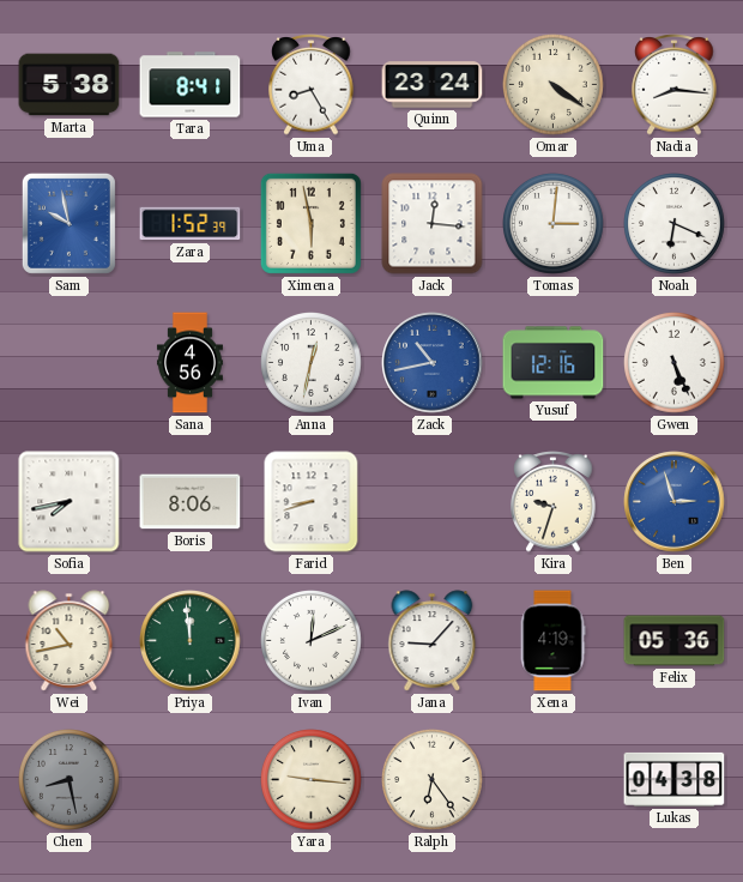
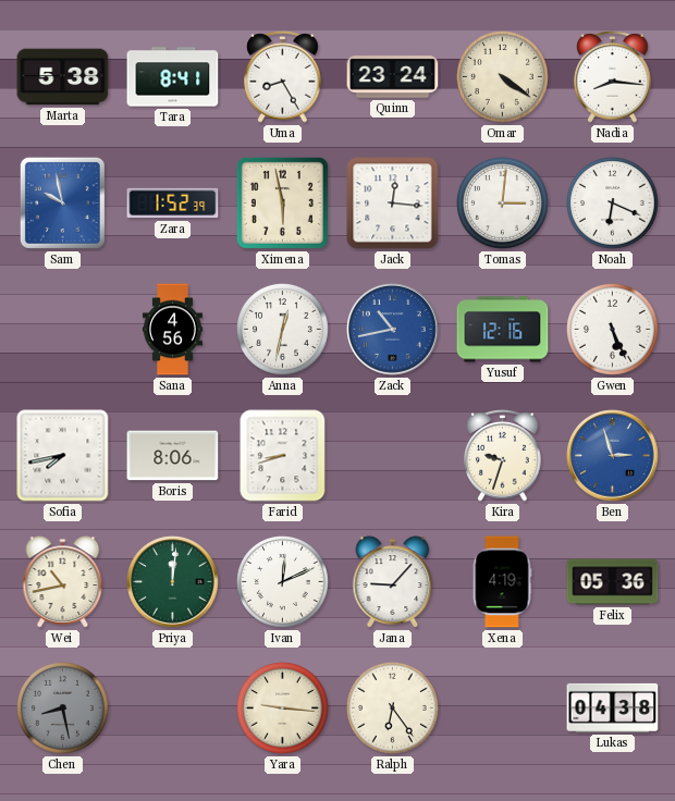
Priya: 11:59 -> 12:01
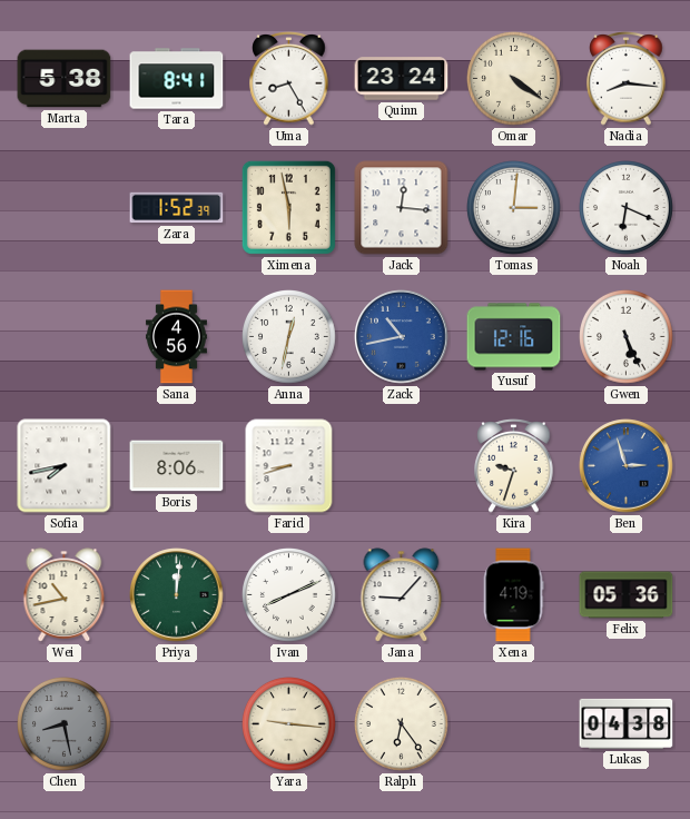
Sam: 9:58 -> none
Ivan: 12:11 -> 8:11
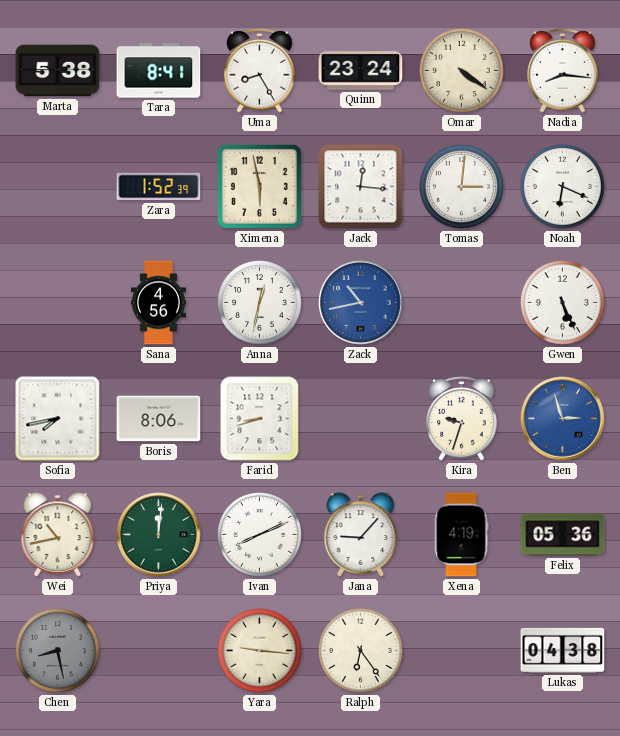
Yusuf: 12:16 -> none
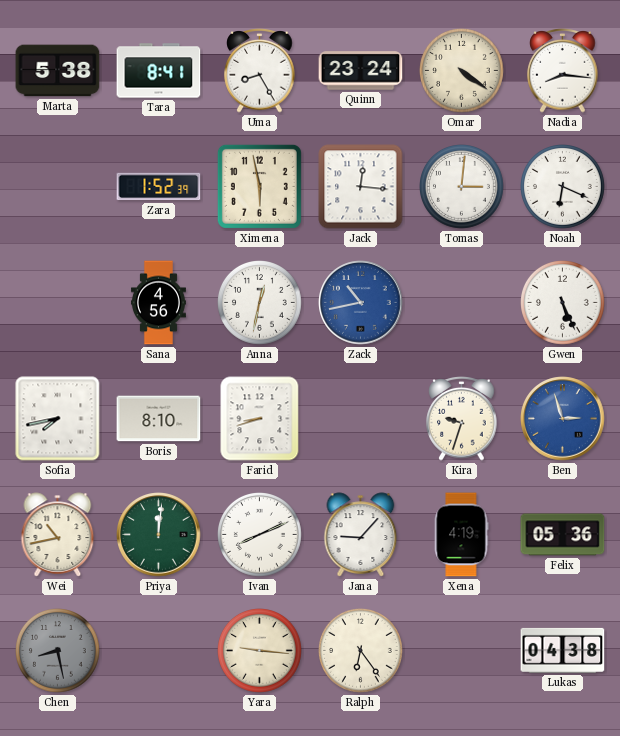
Boris: 8:06 -> 8:10
